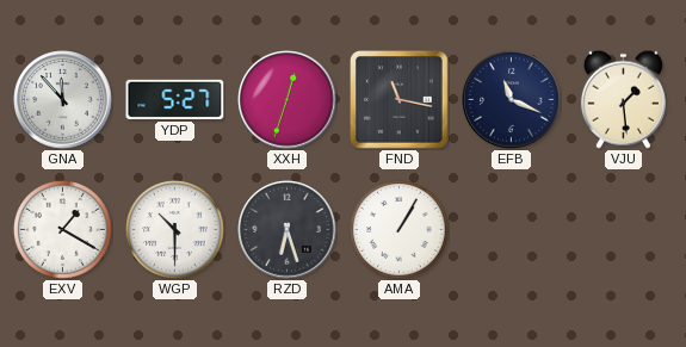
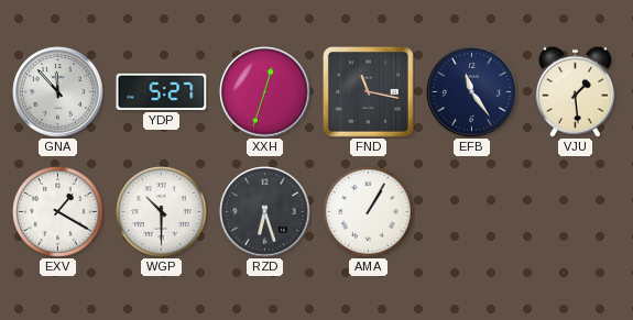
EFB: 11:19 -> 11:24
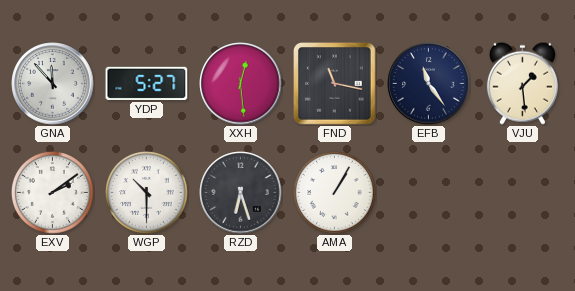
XXH: 12:33 -> 12:29
EXV: 1:20 -> 2:09
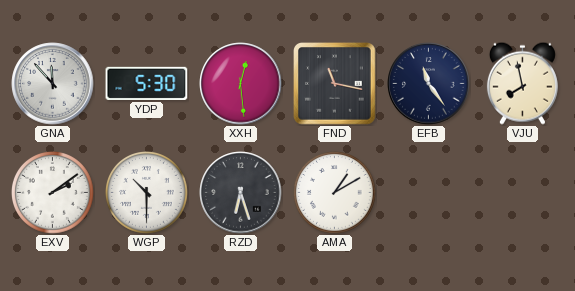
YDP: 5:27 -> 5:30
VJU: 1:29 -> 7:58
AMA: 1:05 -> 1:10
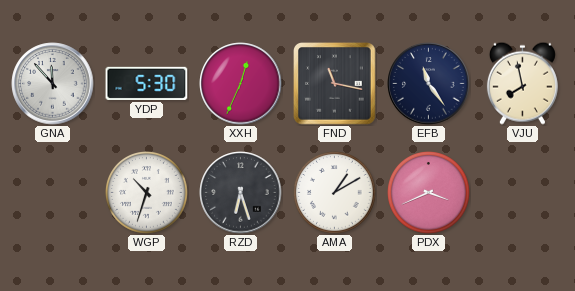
XXH: 12:29 -> 12:34
EXV: 2:09 -> none
WGP: 10:30 -> 10:33
PDX: none -> 3:41
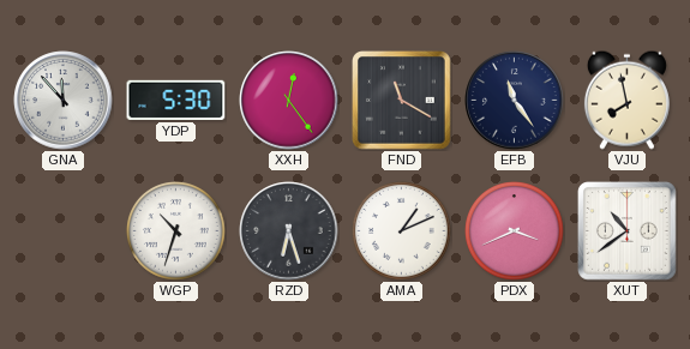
XXH: 12:34 -> 12:24
FND: 11:17 -> 11:20
AMA: 1:10 -> 1:11
XUT: none -> 10:39
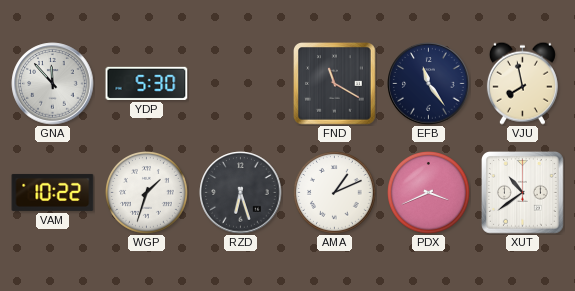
XXH: 12:24 -> none
VAM: none -> 10:22
WGP: 10:33 -> 1:33
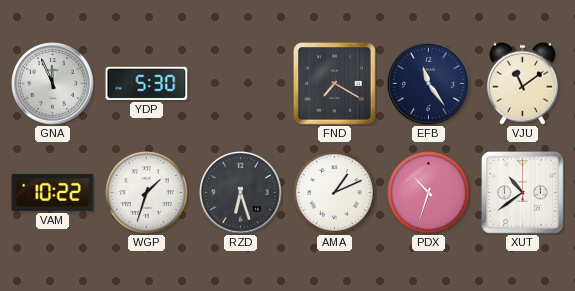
GNA: 11:53 -> 11:56
FND: 11:20 -> 7:20
VJU: 7:58 -> 11:09
PDX: 3:41 -> 10:33
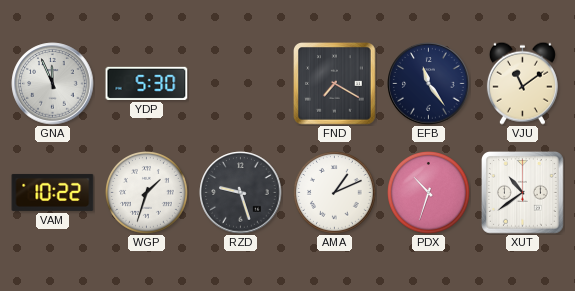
RZD: 6:27 -> 9:27
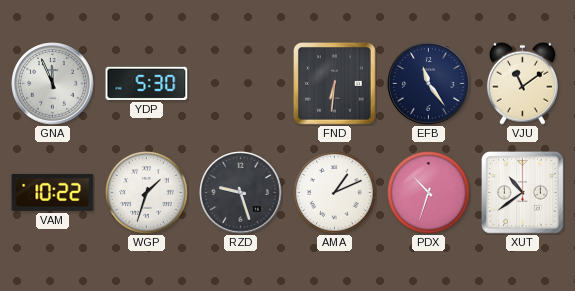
FND: 7:20 -> 6:31
